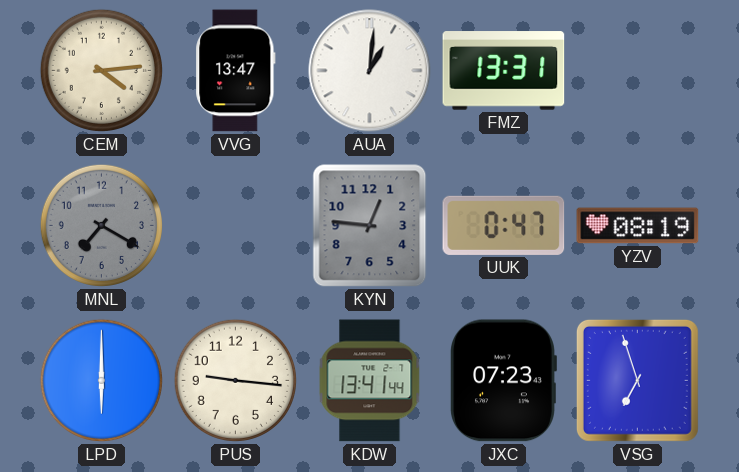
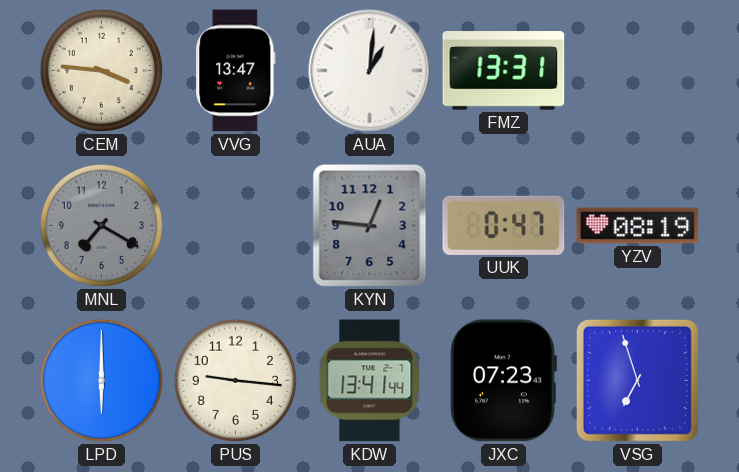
CEM: 4:14 -> 3:46
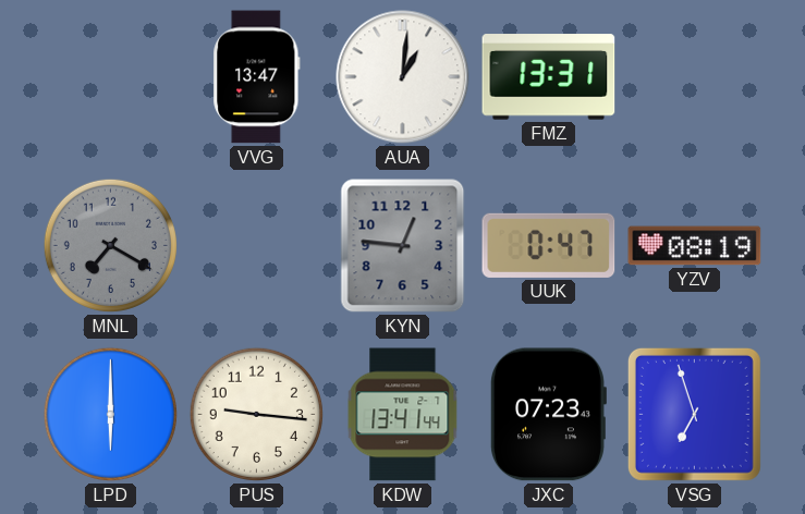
CEM: 3:46 -> none
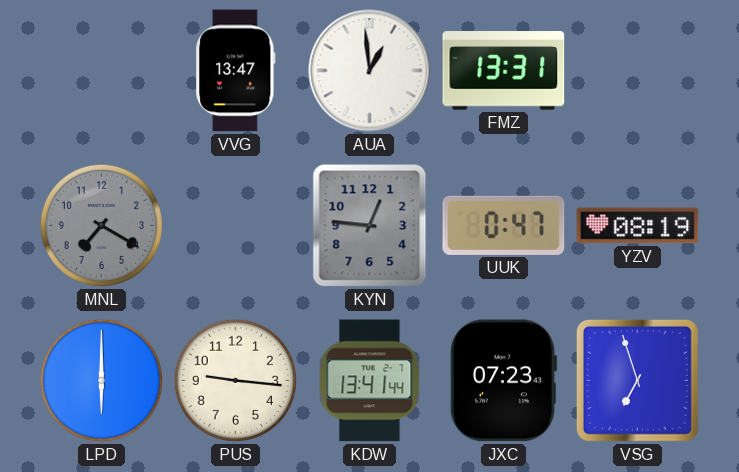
AUA: 1:01 -> 12:59
